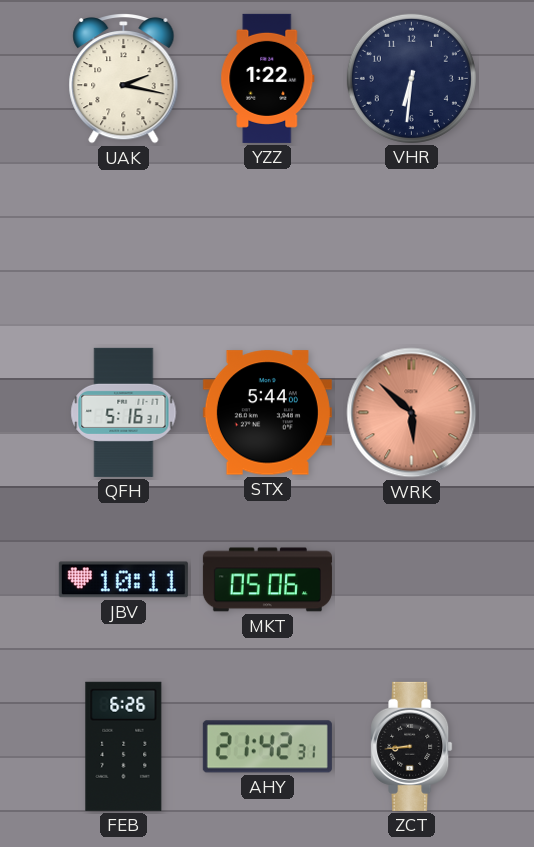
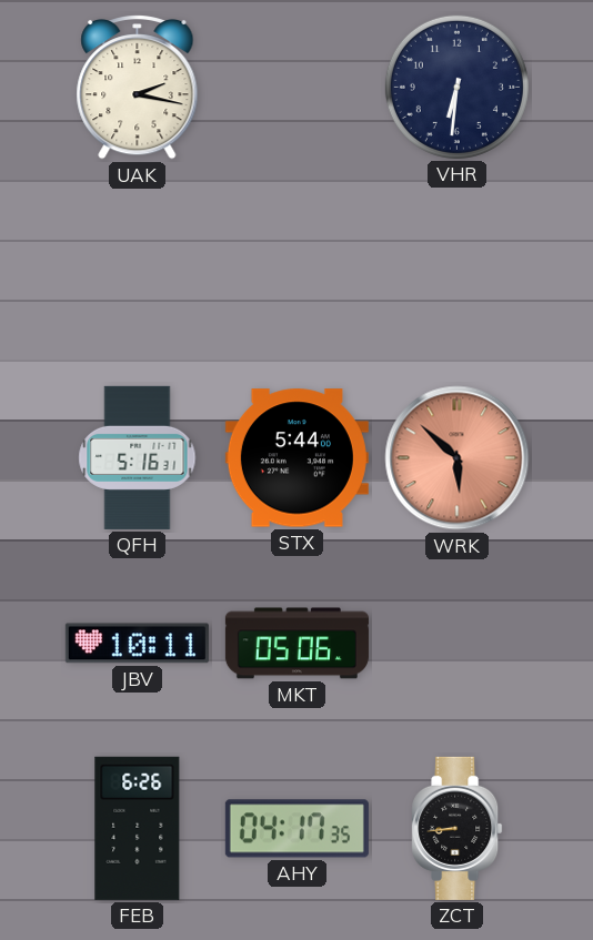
YZZ: 1:22 -> none
AHY: 21:42 -> 04:17
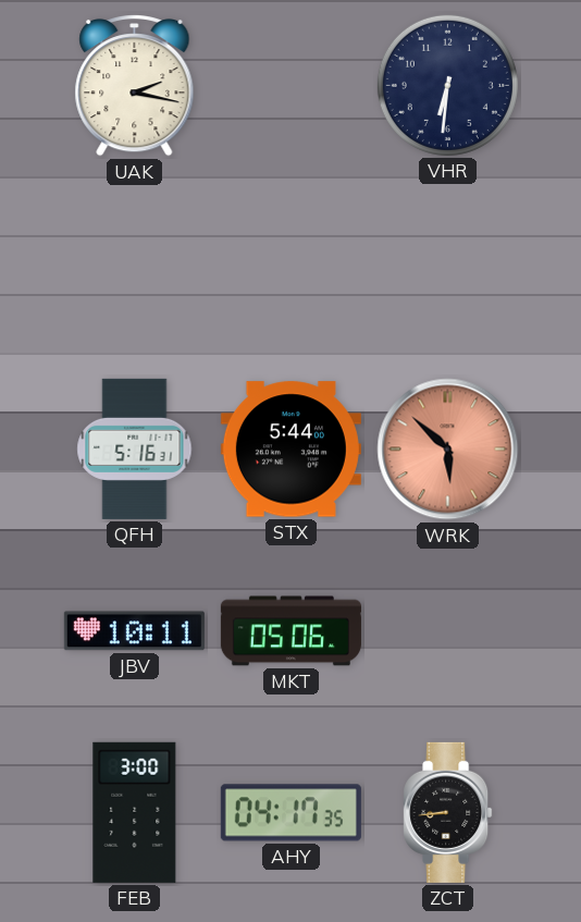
FEB: 6:26 -> 3:00
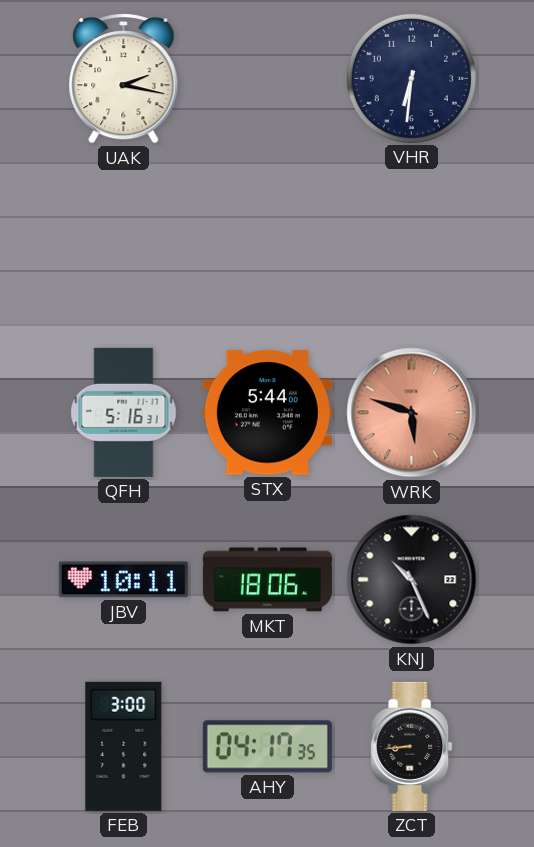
WRK: 5:52 -> 5:48
MKT: 05:06 -> 18:06
KNJ: none -> 10:26
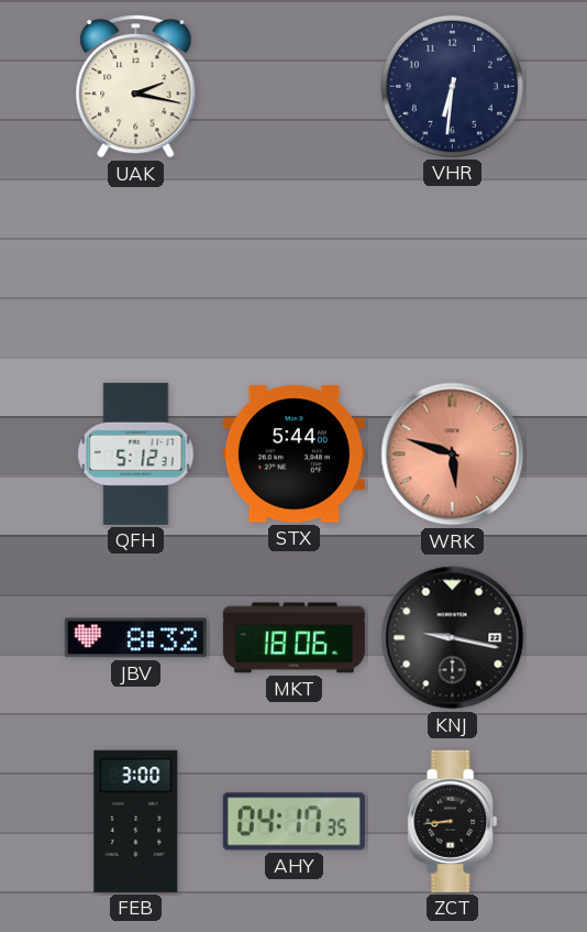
QFH: 5:16 -> 5:12
JBV: 10:11 -> 8:32
KNJ: 10:26 -> 9:17
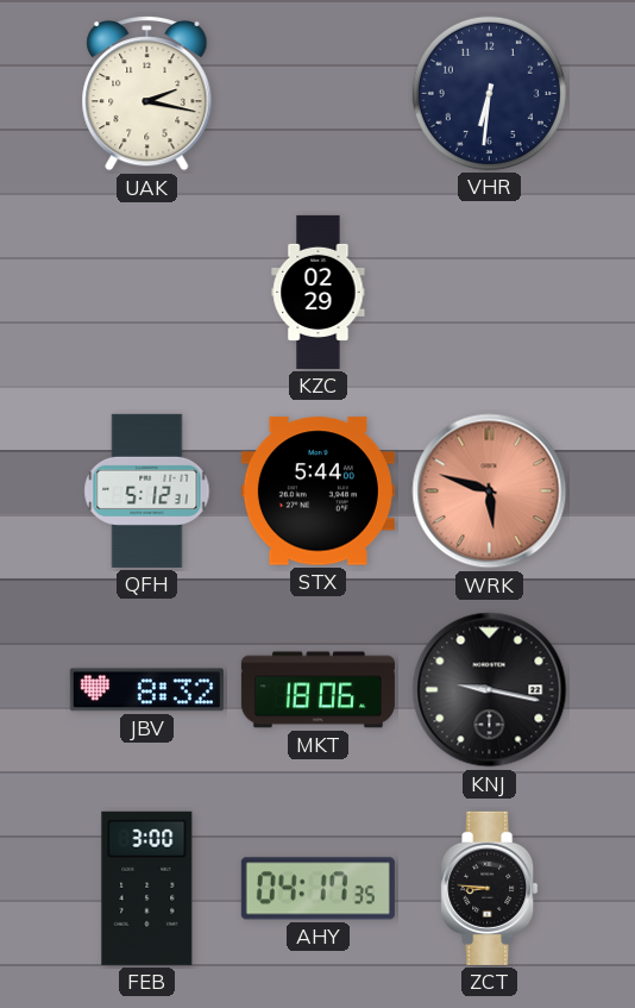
KZC: none -> 02:29
ZCT: 8:44 -> 8:46
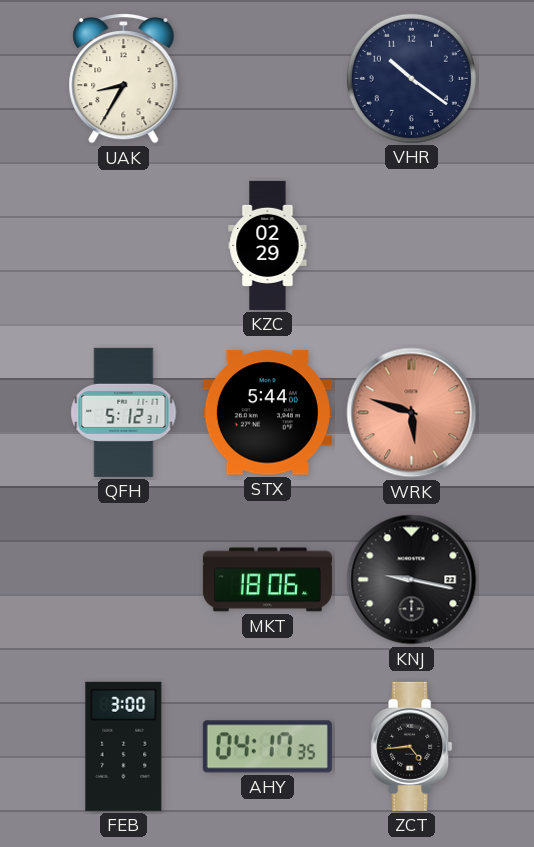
UAK: 2:17 -> 8:35
VHR: 6:31 -> 10:21
JBV: 8:32 -> none
ZCT: 8:46 -> 4:44
